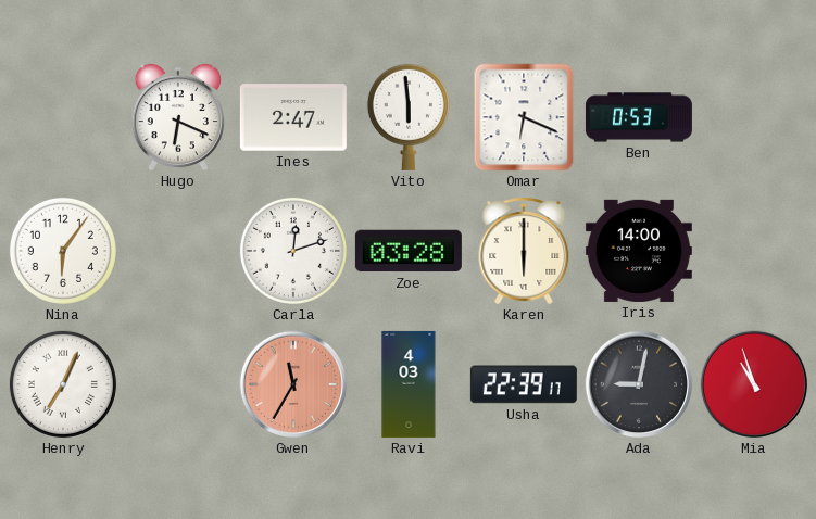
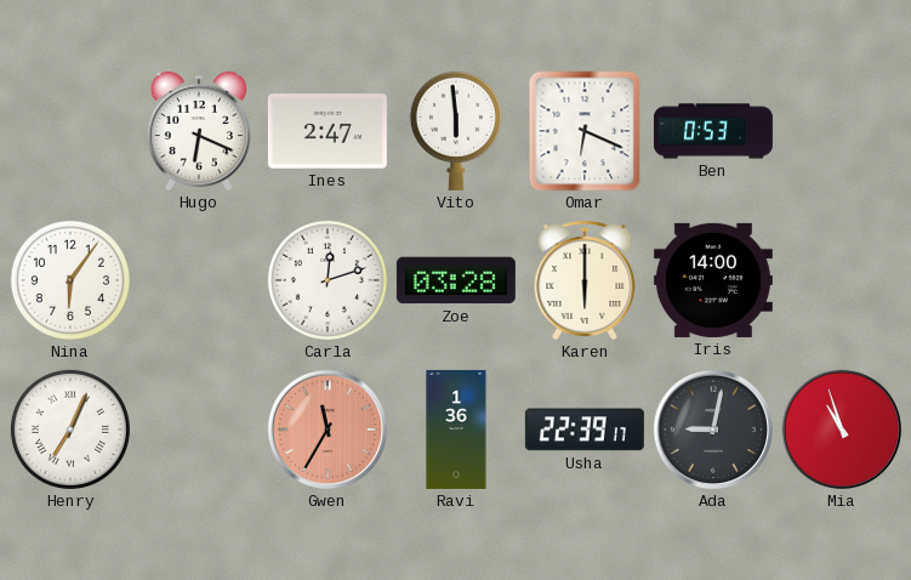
Ravi: 4:03 -> 1:36
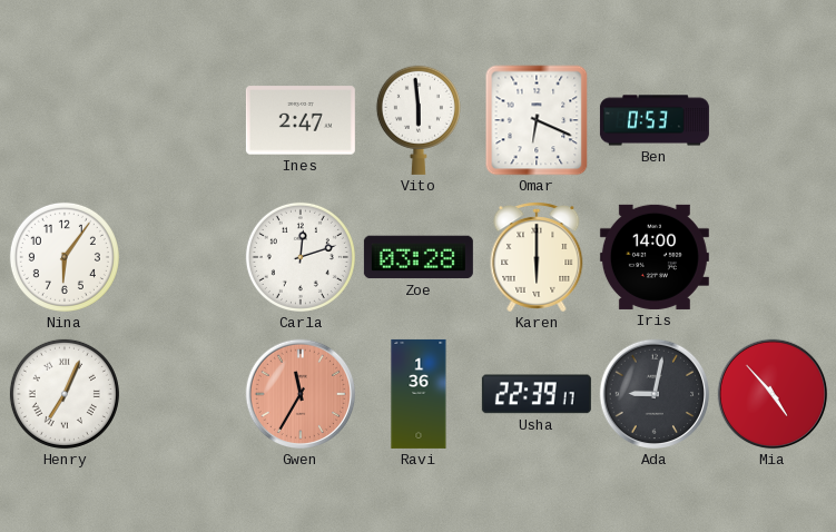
Hugo: 6:19 -> none
Mia: 10:57 -> 4:53
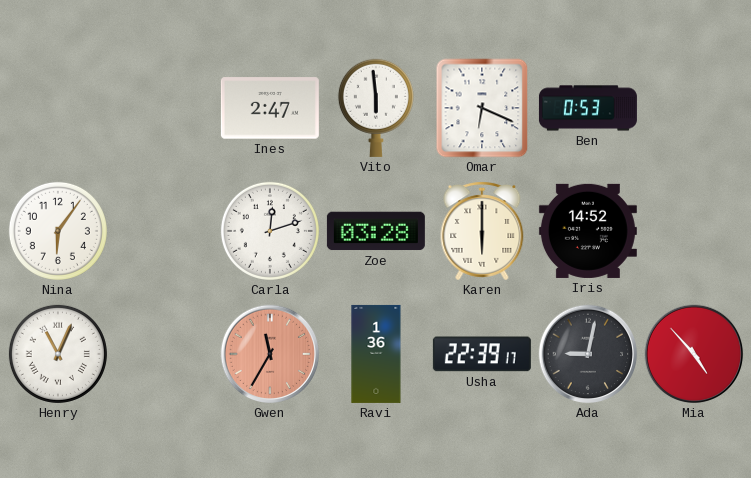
Iris: 14:00 -> 14:52
Henry: 7:04 -> 11:04
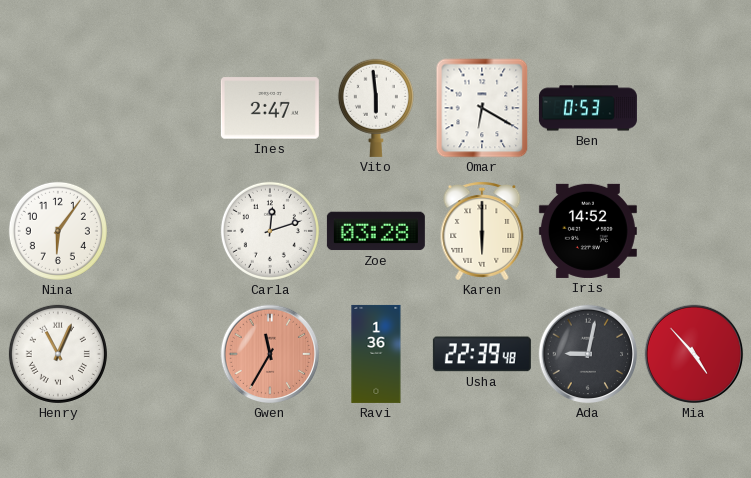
Omar: 6:19 -> 6:20
Usha: 22:39:17 -> 22:39:48
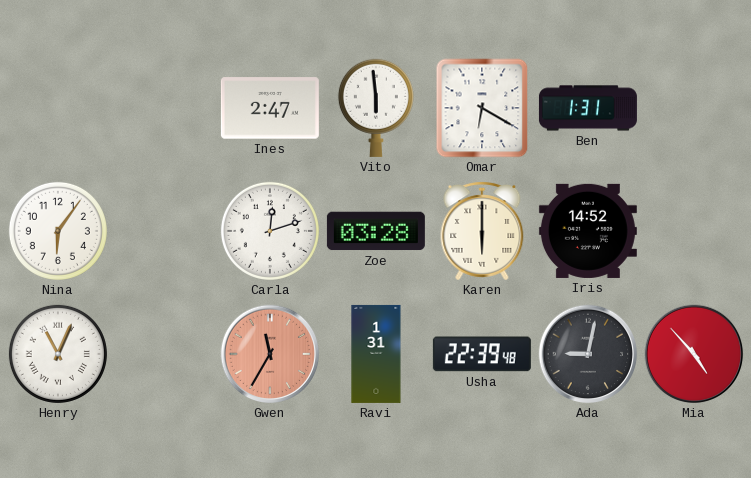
Ben: 0:53 -> 1:31
Ravi: 1:36 -> 1:31
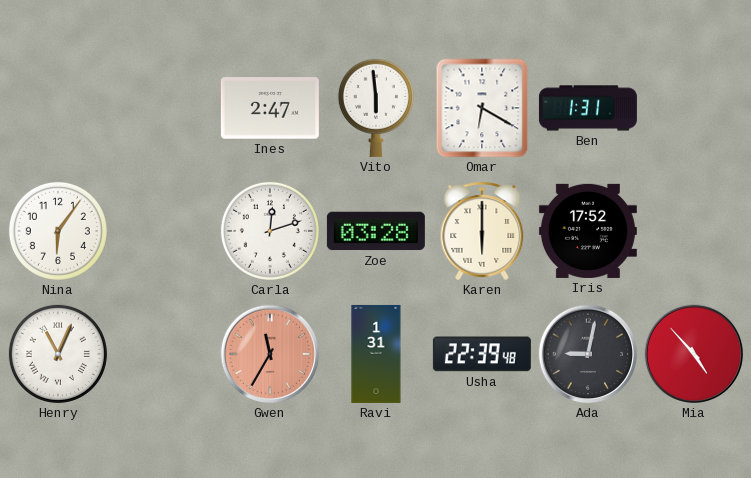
Iris: 14:52 -> 17:52
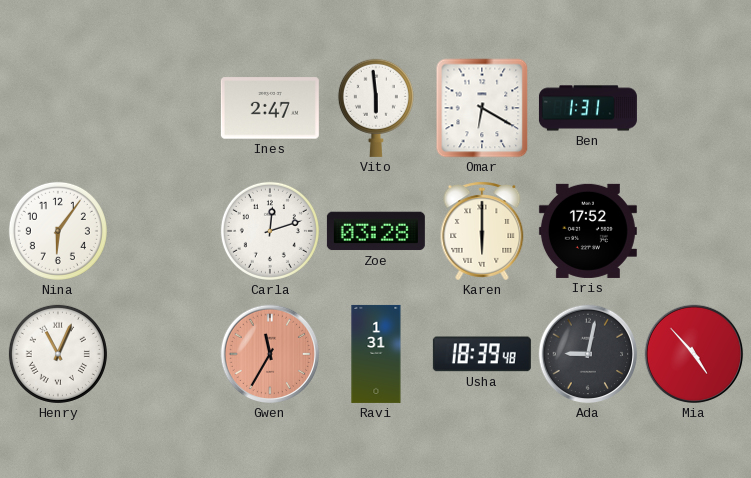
Usha: 22:39 -> 18:39
